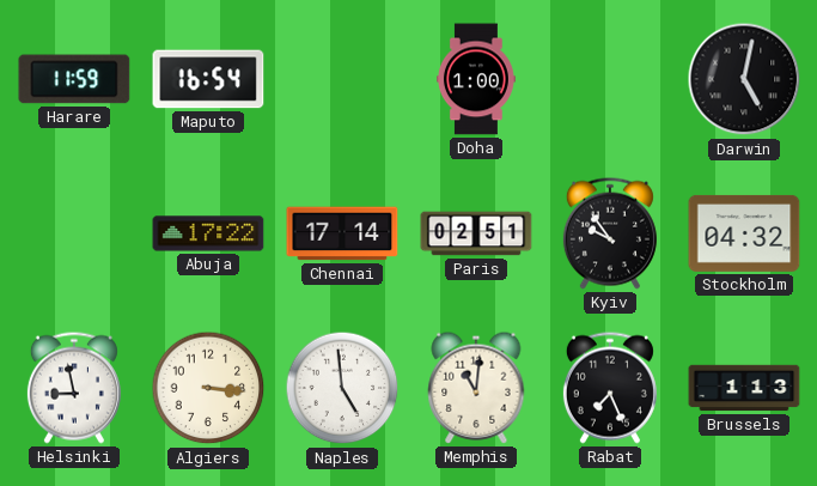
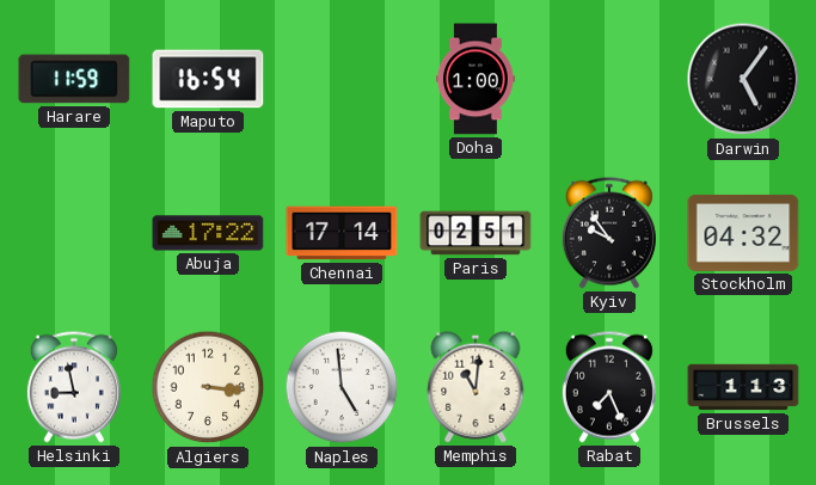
Darwin: 5:02 -> 5:06
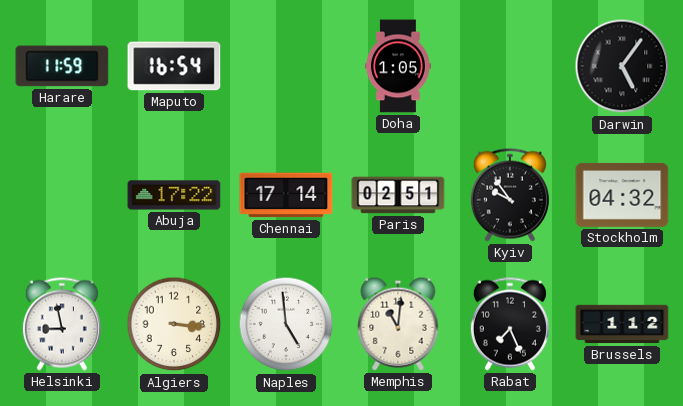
Doha: 1:00 -> 1:05
Brussels: 1:13 -> 1:12
